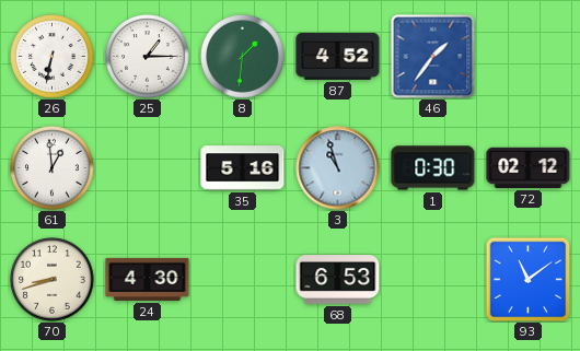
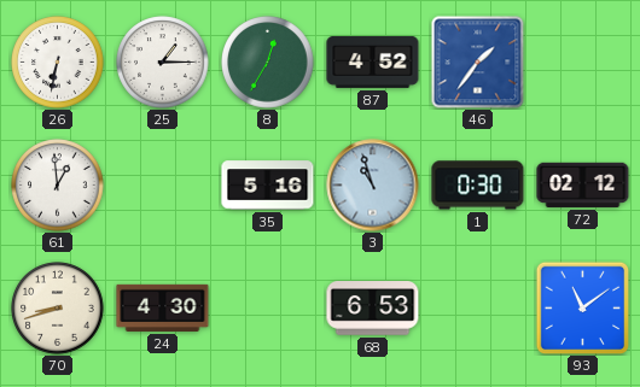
8: 1:31 -> 12:35
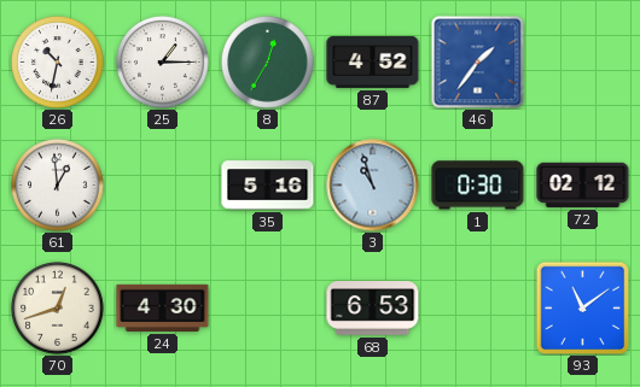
26: 6:32 -> 10:32
70: 8:42 -> 12:42
